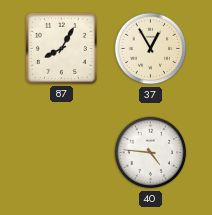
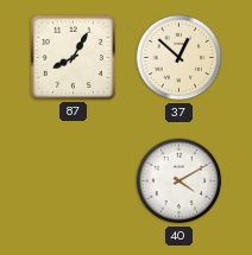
37: 12:55 -> 12:52
40: 4:46 -> 4:10
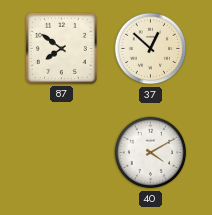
87: 8:05 -> 7:51
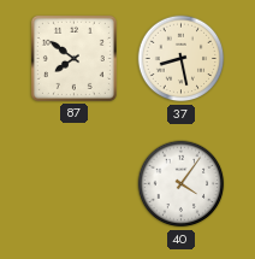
37: 12:52 -> 8:28
40: 4:10 -> 4:06
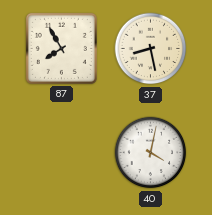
87: 7:51 -> 7:55
40: 4:06 -> 4:02
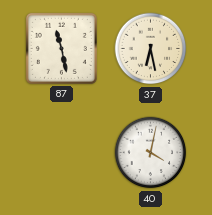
87: 7:55 -> 11:28
37: 8:28 -> 6:28
